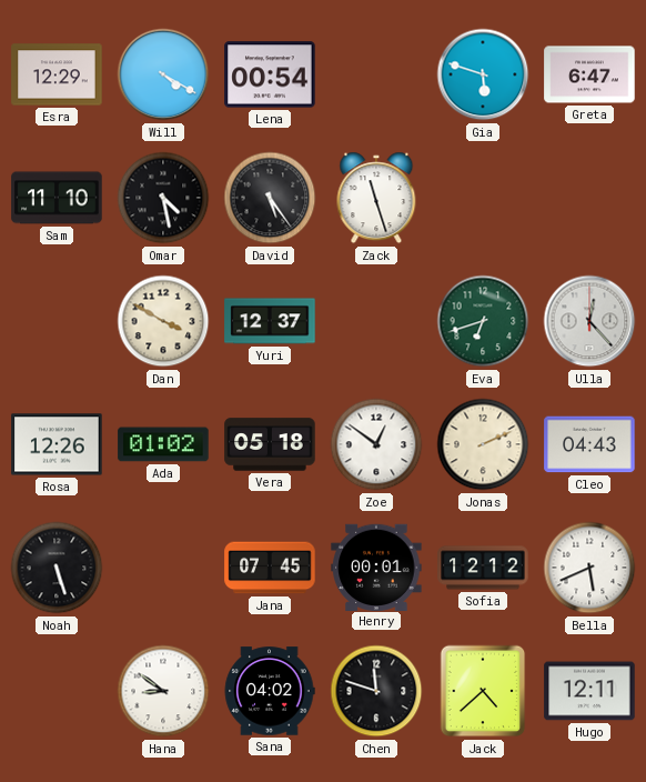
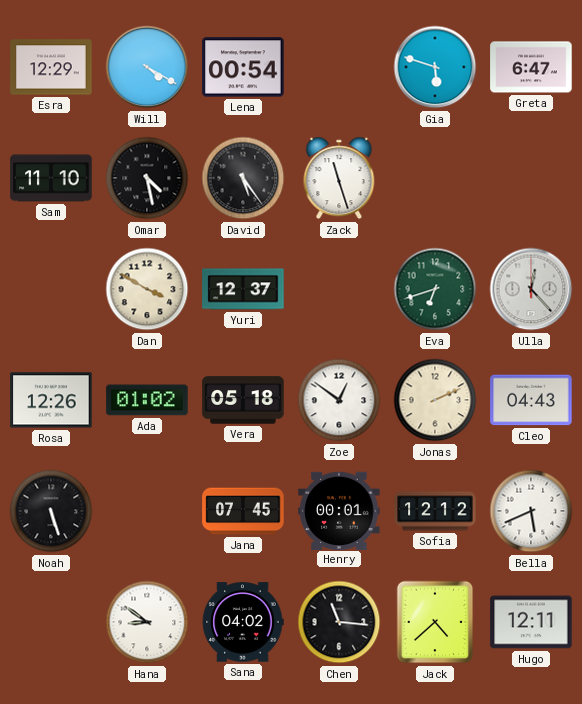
Chen: 11:48 -> 11:16
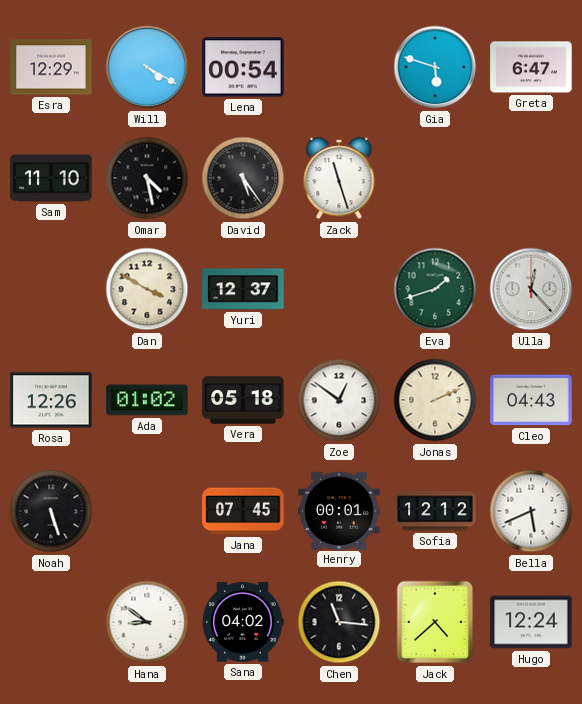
Eva: 6:42 -> 1:42
Hugo: 12:11 -> 12:24
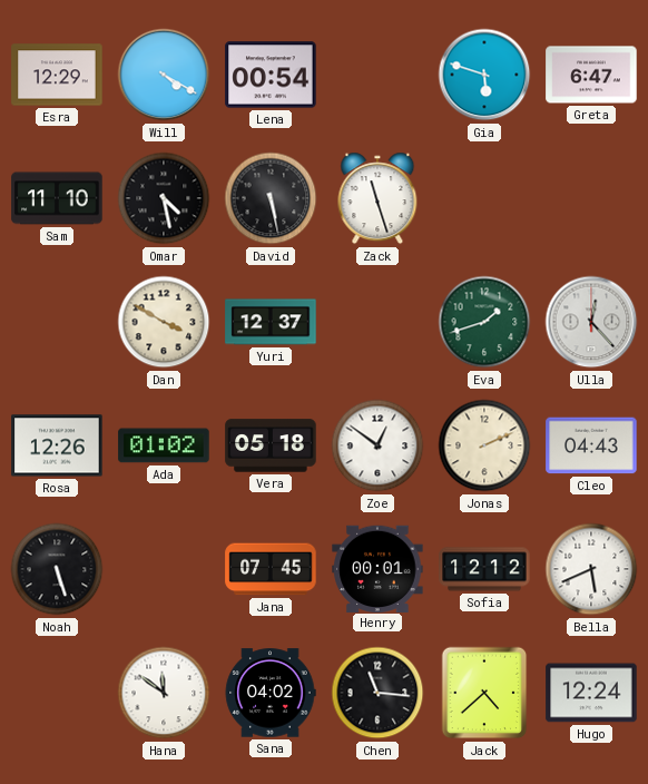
David: 5:24 -> 5:28
Hana: 8:51 -> 11:51
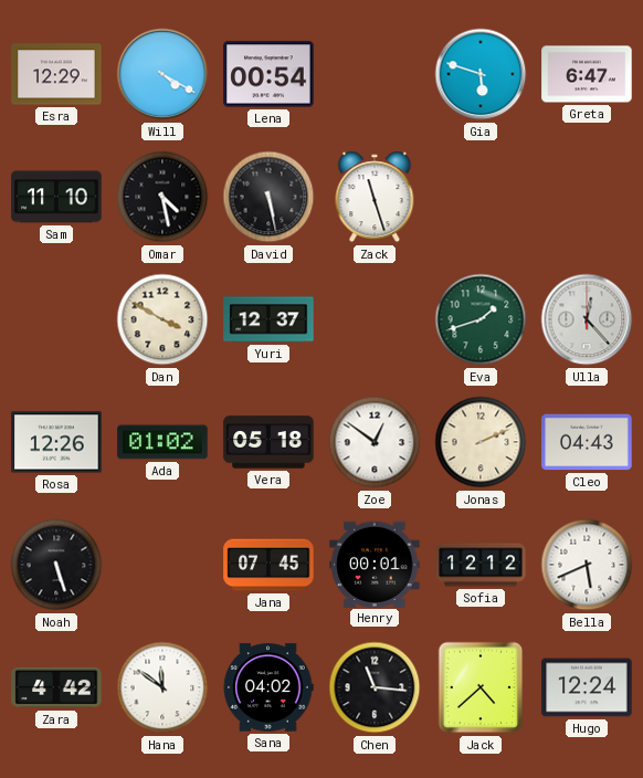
Zara: none -> 4:42
